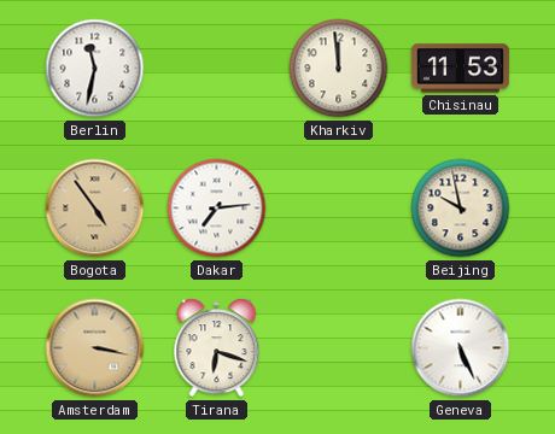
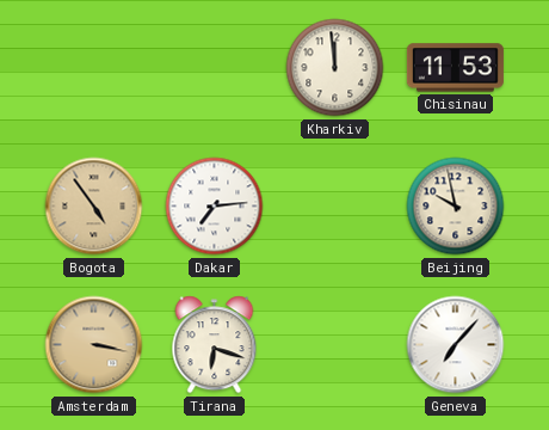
Berlin: 11:32 -> none
Geneva: 5:26 -> 7:07
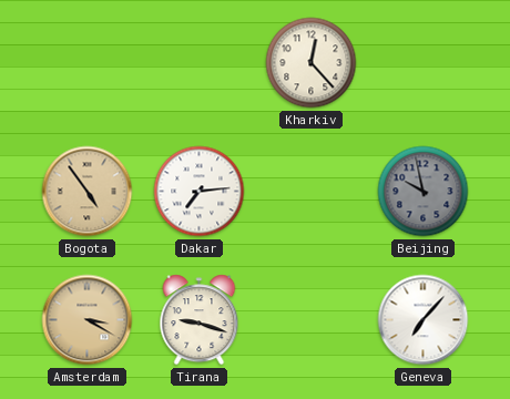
Kharkiv: 11:59 -> 12:23
Chisinau: 11:53 -> none
Beijing dial: cream -> grey
Amsterdam: 3:17 -> 3:20
Tirana: 6:18 -> 9:18
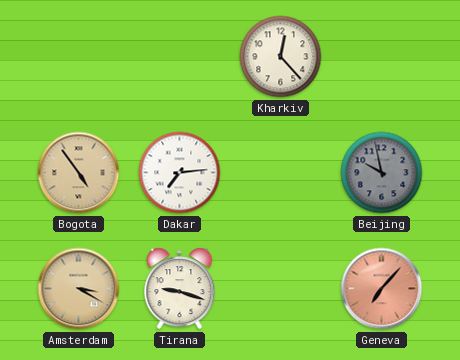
Geneva dial: white -> salmon
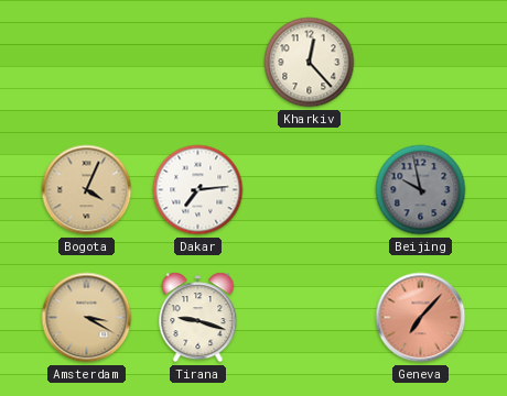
Bogota: 4:54 -> 4:04
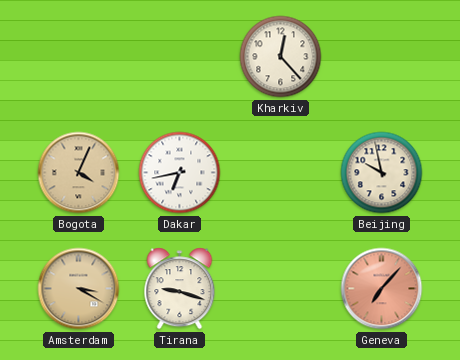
Dakar: 7:14 -> 6:43
Beijing dial: grey -> cream
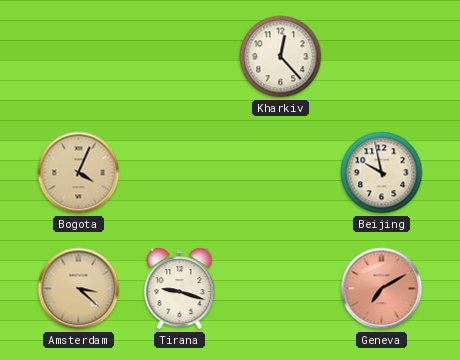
Dakar: 6:43 -> none
Amsterdam: 3:20 -> 3:22
Geneva: 7:07 -> 7:10
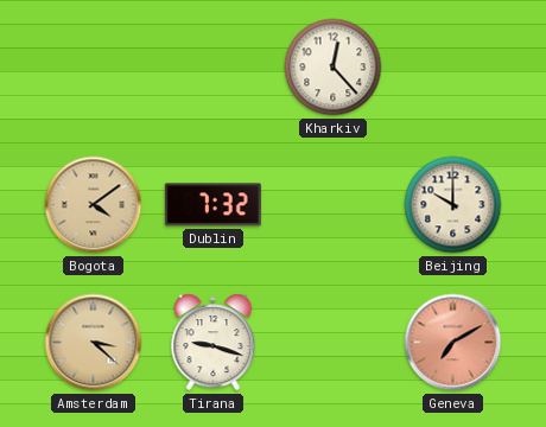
Bogota: 4:04 -> 4:09
Dublin: none -> 7:32
Beijing: 9:58 -> 10:00
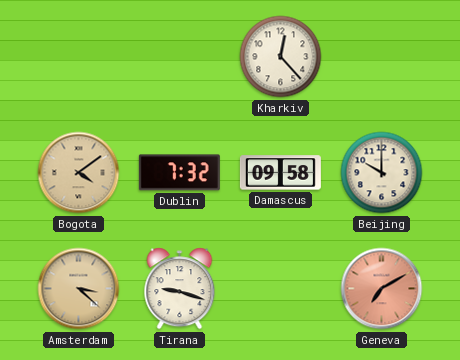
Damascus: none -> 09:58
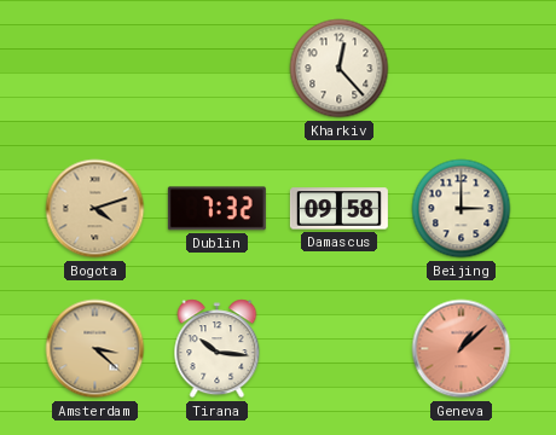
Bogota: 4:09 -> 4:12
Beijing: 10:00 -> 3:00
Tirana: 9:18 -> 10:16
Geneva: 7:10 -> 1:08
